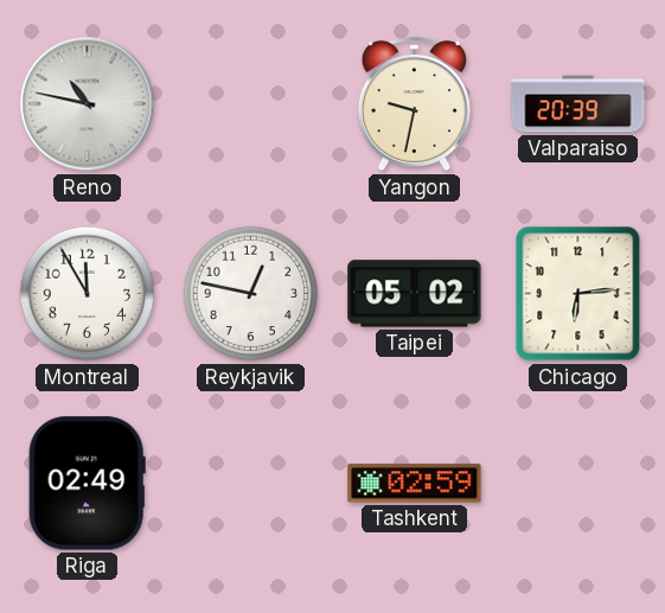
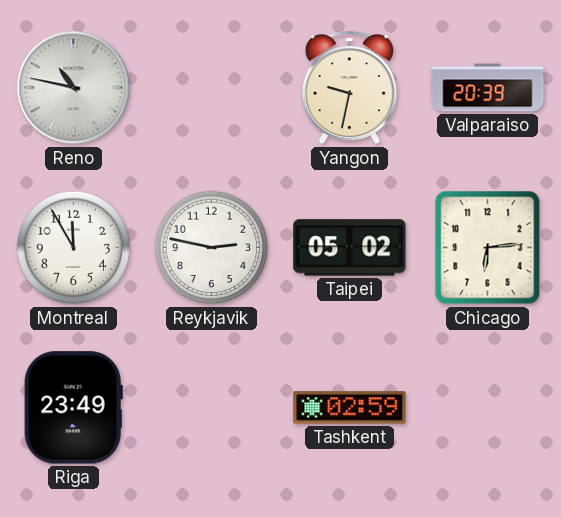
Reykjavik: 12:47 -> 2:47
Riga: 02:49 -> 23:49
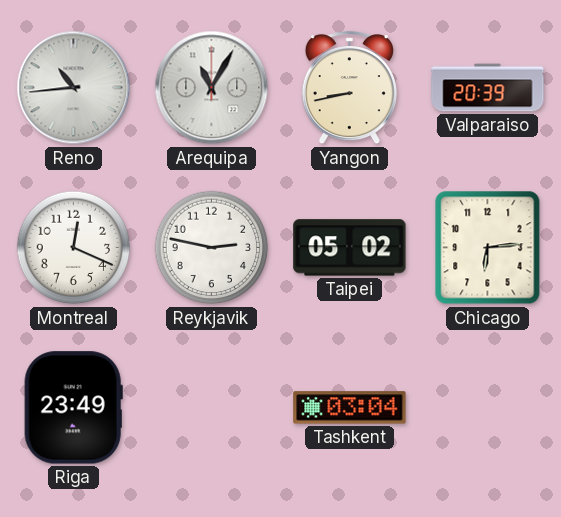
Reno: 10:47 -> 10:44
Arequipa: none -> 11:05
Yangon: 9:32 -> 8:43
Montreal: 11:55 -> 12:19
Tashkent: 02:59 -> 03:04
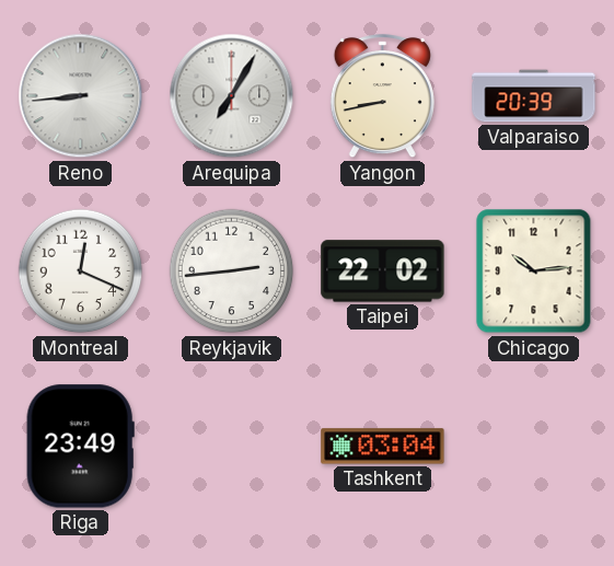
Reno: 10:44 -> 8:44
Arequipa: 11:05 -> 7:05
Reykjavik: 2:47 -> 2:44
Taipei: 05:02 -> 22:02
Chicago: 6:14 -> 10:14
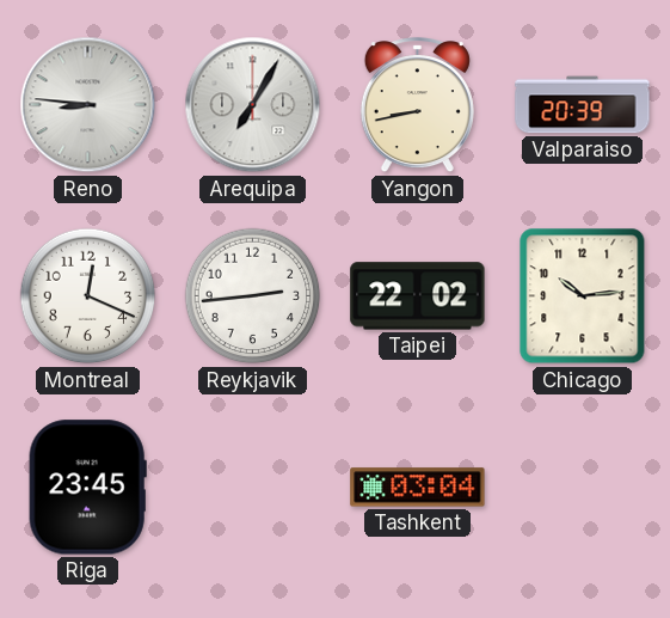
Reno: 8:44 -> 8:46
Riga: 23:49 -> 23:45
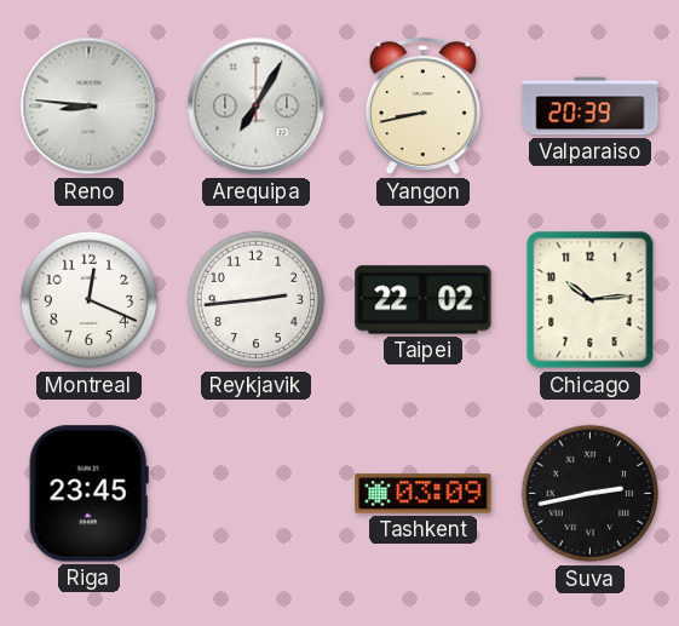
Tashkent: 03:04 -> 03:09
Suva: none -> 2:43
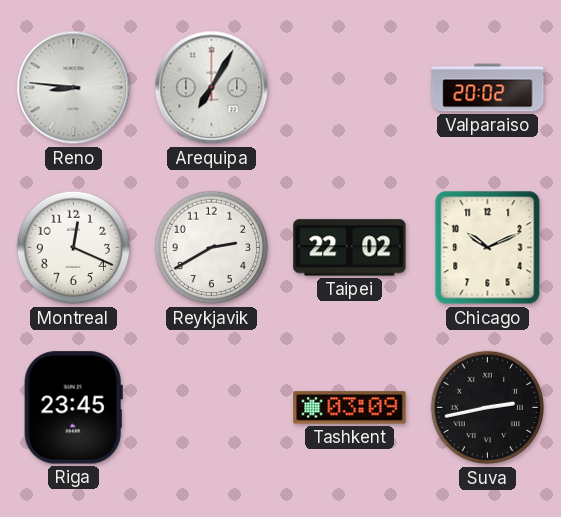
Yangon: 8:43 -> none
Valparaiso: 20:39 -> 20:02
Reykjavik: 2:44 -> 2:40
Chicago: 10:14 -> 10:11
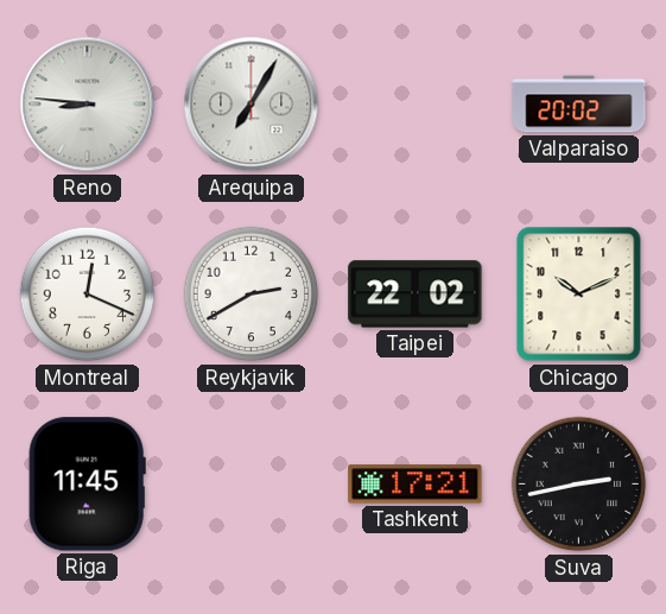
Riga: 23:45 -> 11:45
Tashkent: 03:09 -> 17:21
